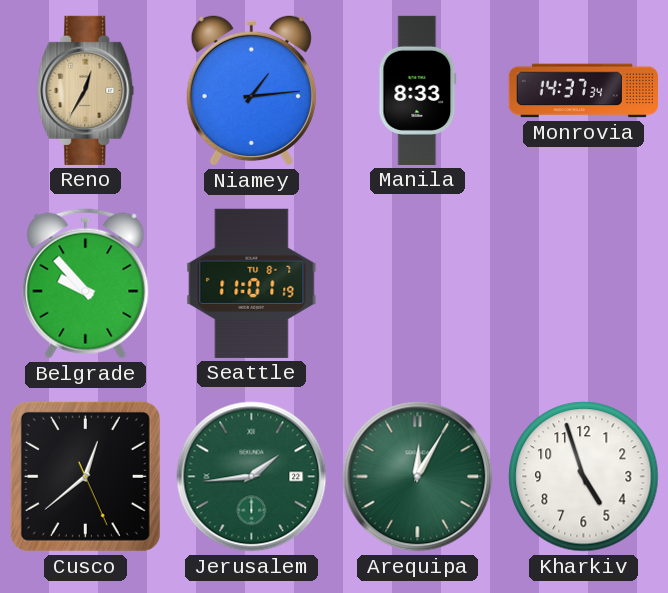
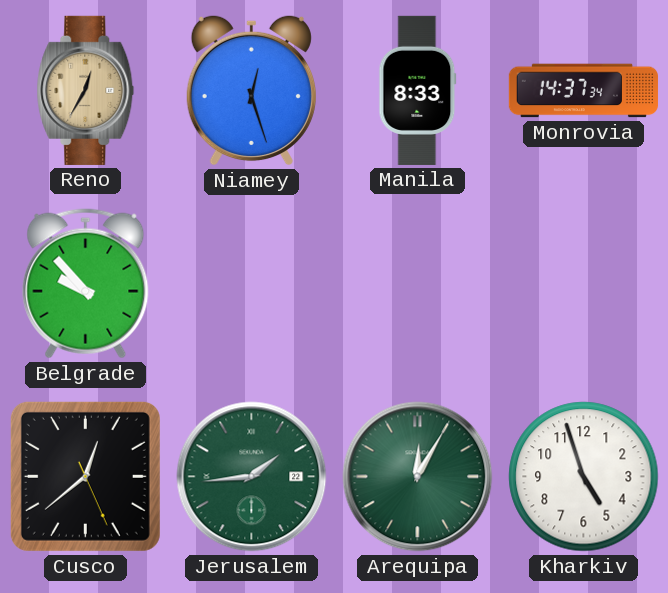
Niamey: 1:14 -> 12:27
Seattle: 11:01 -> none
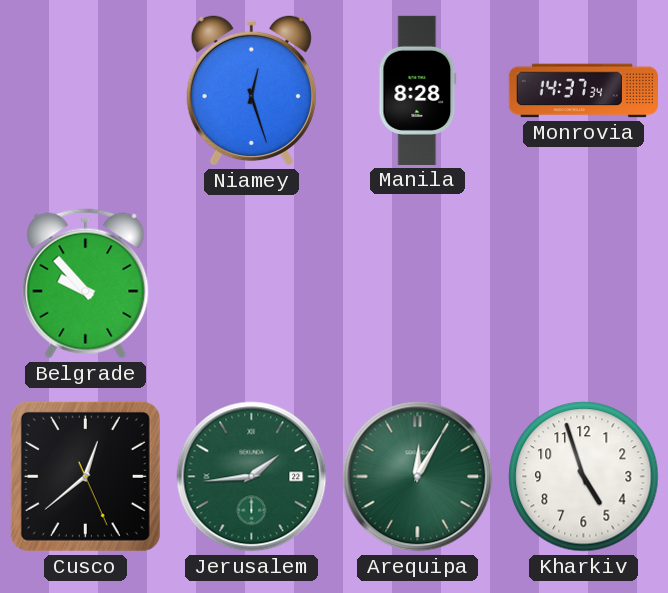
Reno: 12:35 -> none
Manila: 8:33 -> 8:28
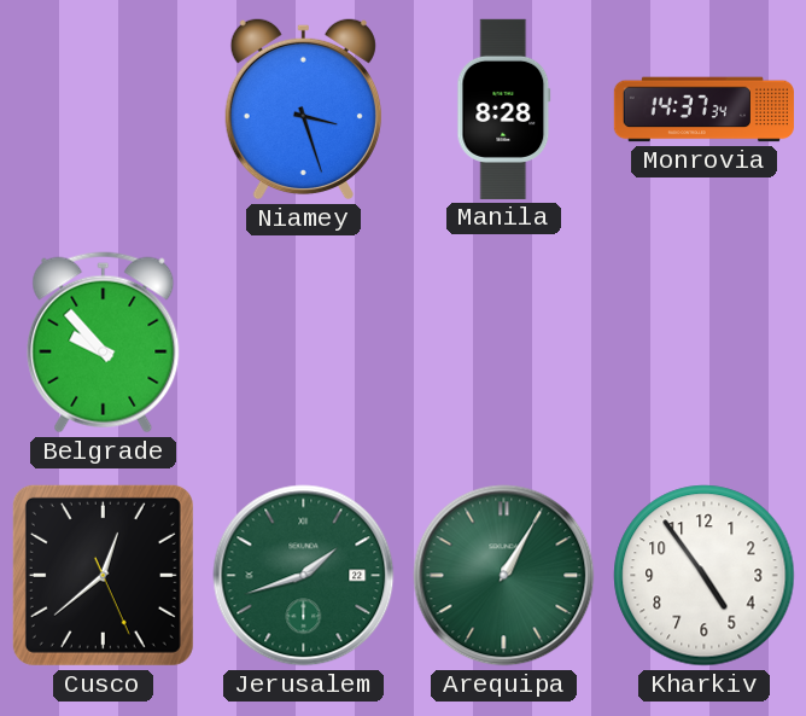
Niamey: 12:27 -> 3:27
Jerusalem: 1:44 -> 1:42
Arequipa: 12:05 -> 1:05
Kharkiv: 4:57 -> 4:54
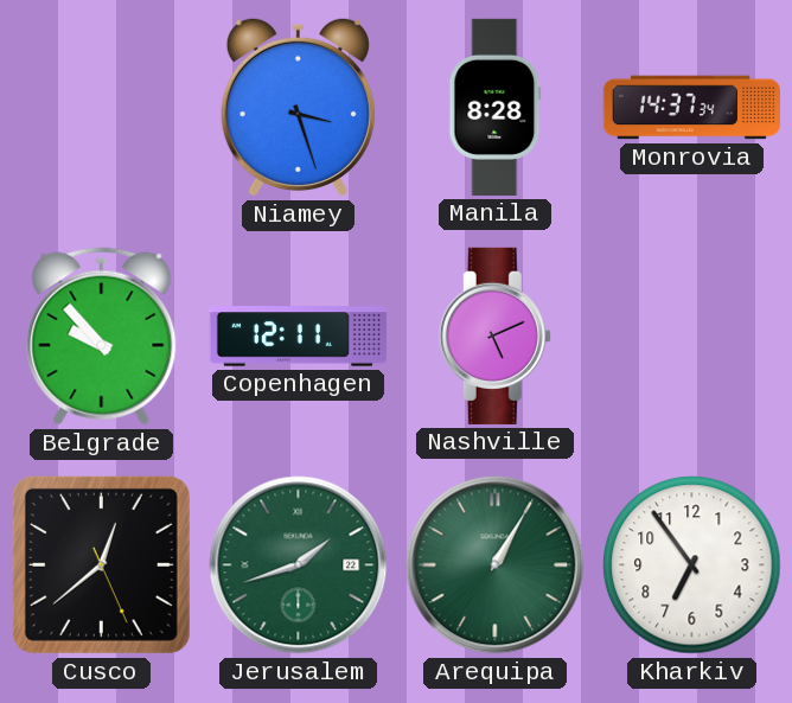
Copenhagen: none -> 12:11
Nashville: none -> 5:11
Kharkiv: 4:54 -> 6:54
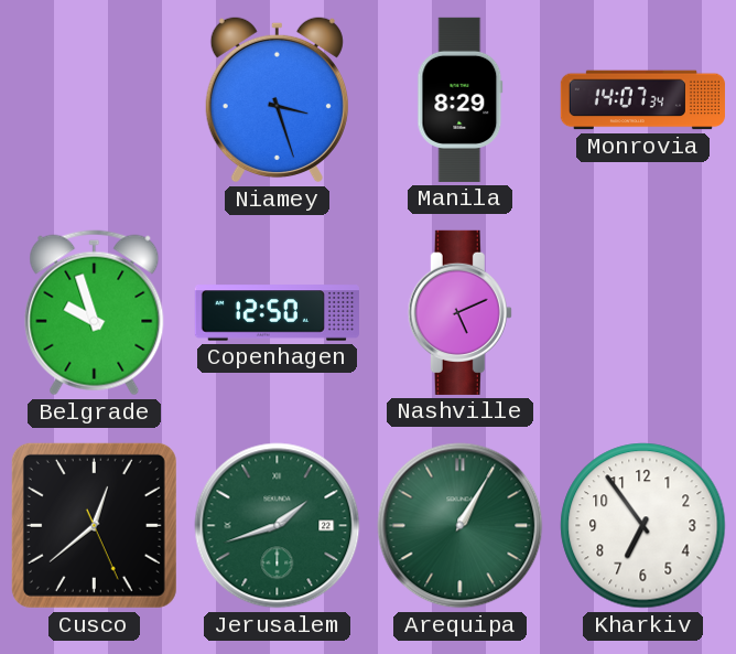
Manila: 8:28 -> 8:29
Monrovia: 14:37 -> 14:07
Belgrade: 9:53 -> 9:57
Copenhagen: 12:11 -> 12:50
